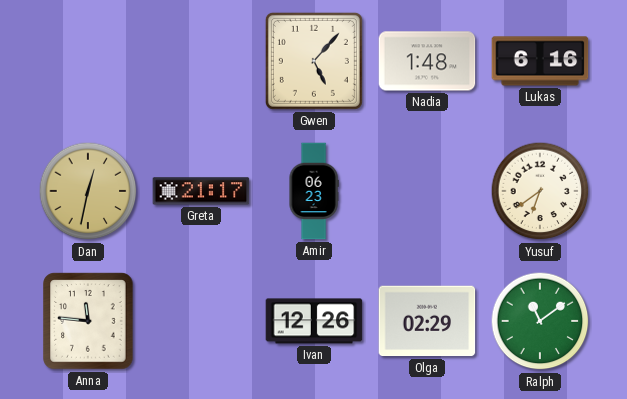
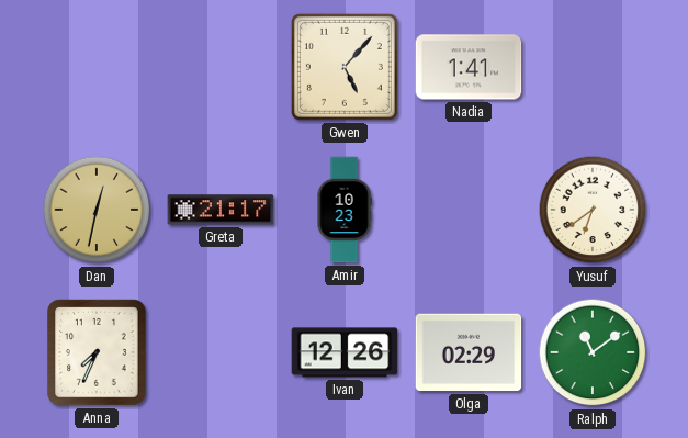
Nadia: 1:48 -> 1:41
Lukas: 6:16 -> none
Amir: 06:23 -> 10:23
Anna: 11:46 -> 7:34
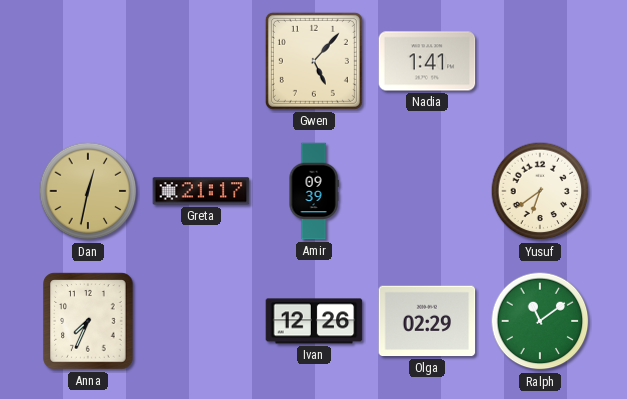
Amir: 10:23 -> 09:39
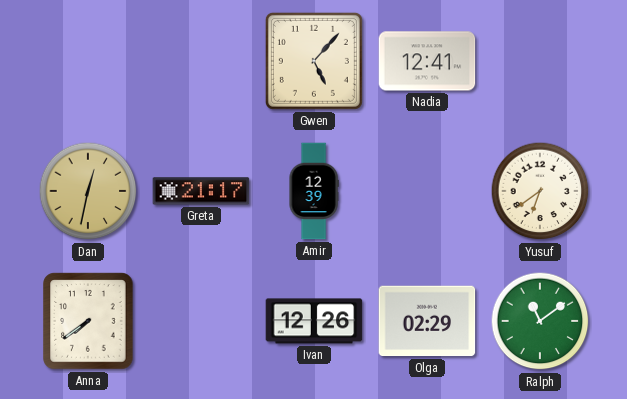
Nadia: 1:41 -> 12:41
Amir: 09:39 -> 12:39
Anna: 7:34 -> 7:39
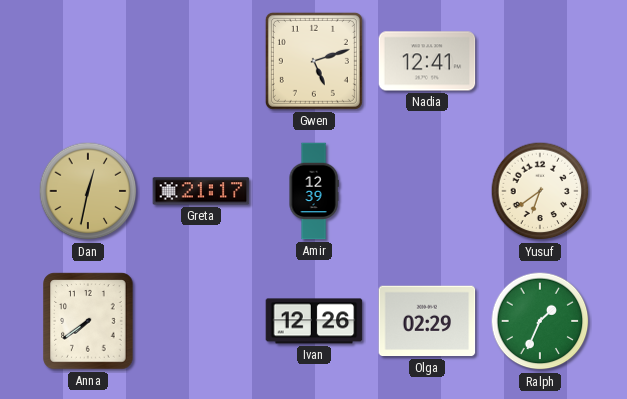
Gwen: 5:07 -> 5:12
Ralph: 11:09 -> 1:34
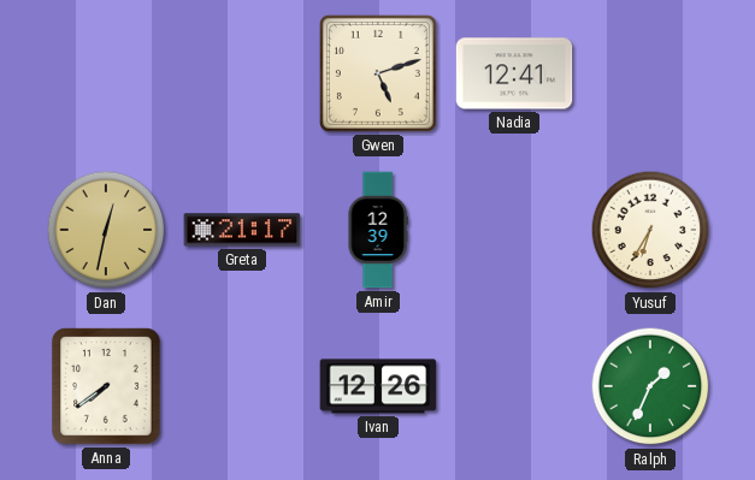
Yusuf: 6:39 -> 6:35
Olga: 02:29 -> none
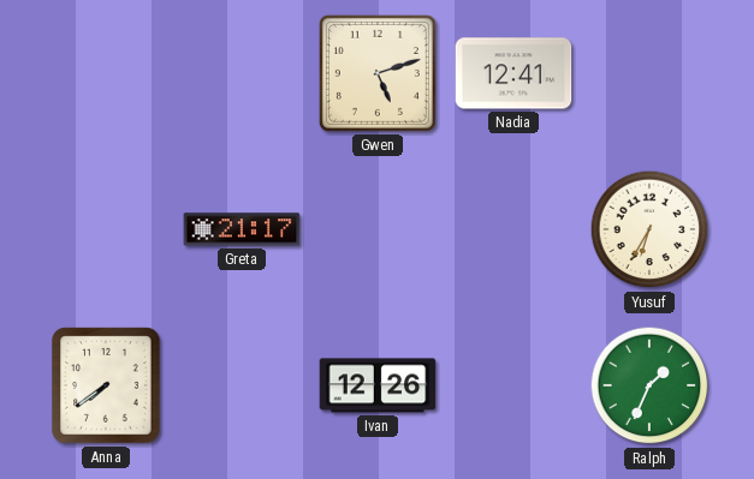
Dan: 12:32 -> none
Amir: 12:39 -> none
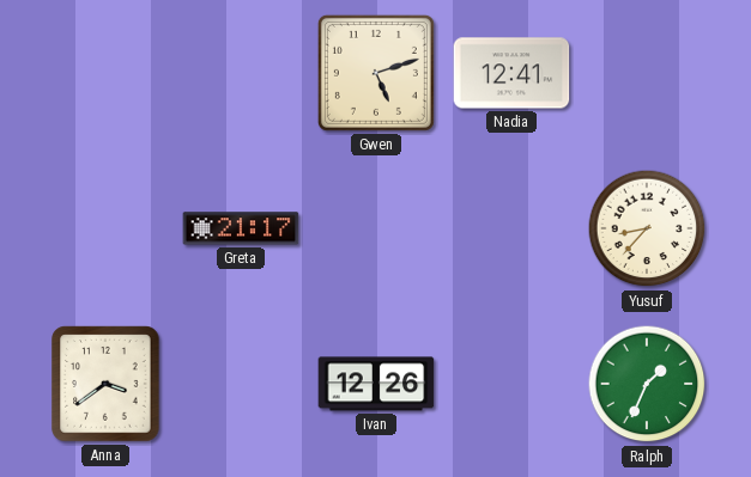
Yusuf: 6:35 -> 8:37
Anna: 7:39 -> 3:39
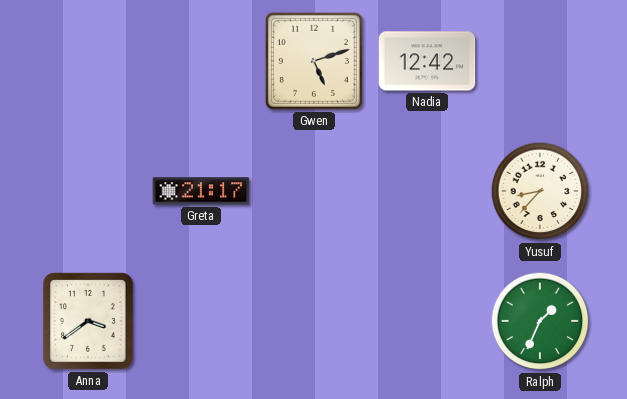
Nadia: 12:41 -> 12:42
Ivan: 12:26 -> none
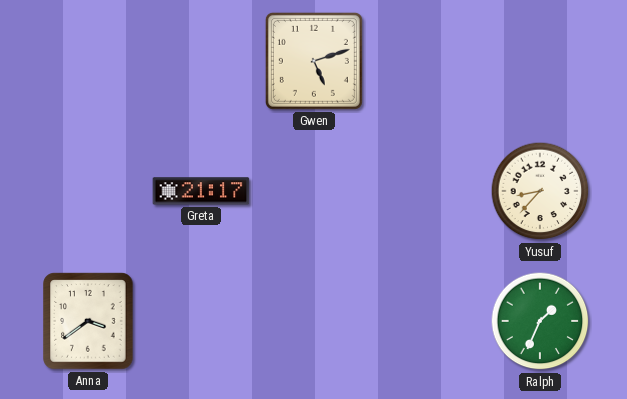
Nadia: 12:42 -> none
